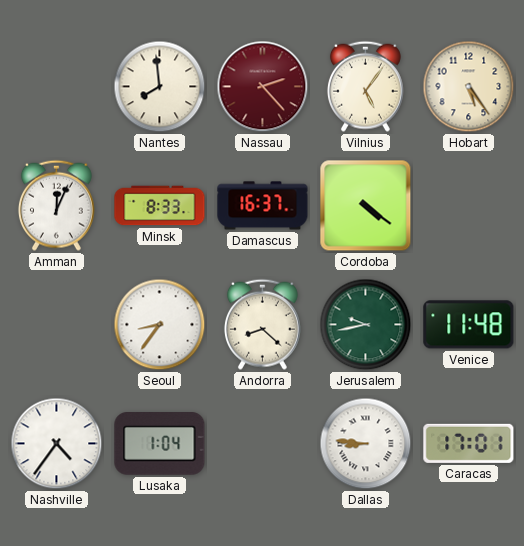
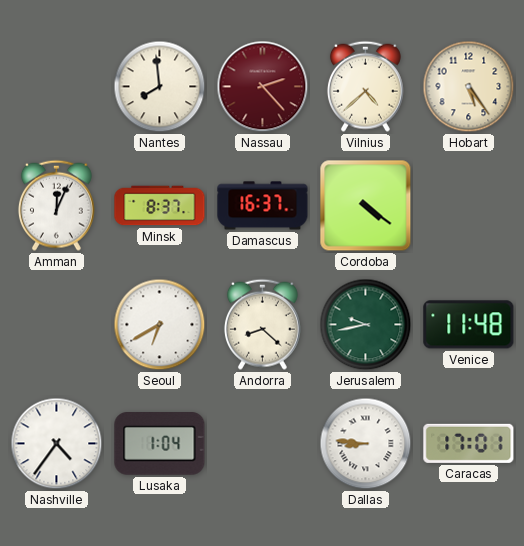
Vilnius: 5:06 -> 4:38
Minsk: 8:33 -> 8:37
Seoul: 8:36 -> 6:40
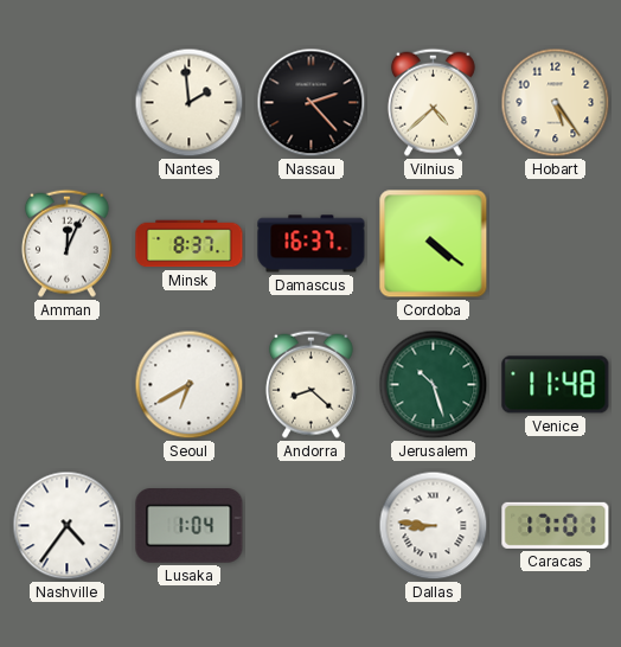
Nantes: 7:59 -> 1:59
Nassau dial: burgundy -> black
Jerusalem: 9:43 -> 10:27
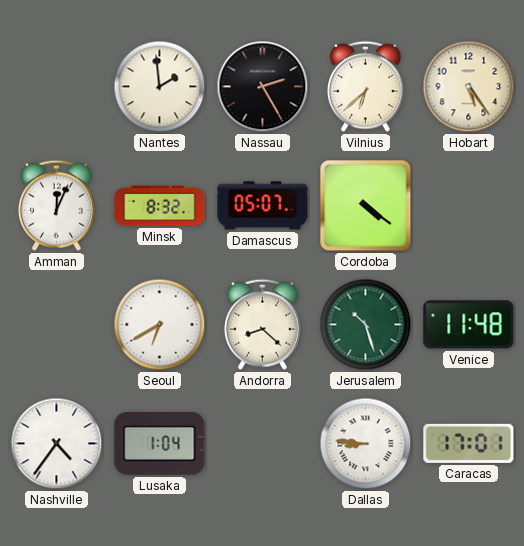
Nassau: 2:23 -> 2:25
Vilnius: 4:38 -> 6:38
Minsk: 8:37 -> 8:32
Damascus: 16:37 -> 05:07
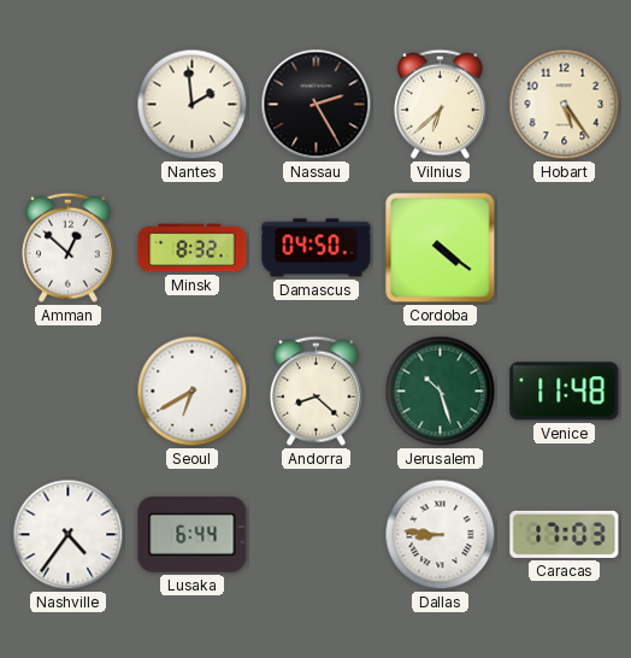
Amman: 12:04 -> 12:52
Damascus: 05:07 -> 04:50
Lusaka: 1:04 -> 6:44
Caracas: 17:01 -> 17:03
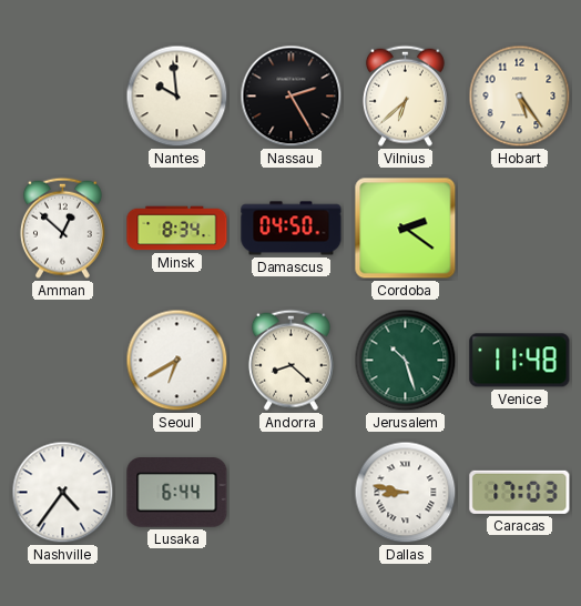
Nantes: 1:59 -> 9:59
Minsk: 8:32 -> 8:34
Cordoba: 4:21 -> 2:21
Dallas: 8:46 -> 8:47
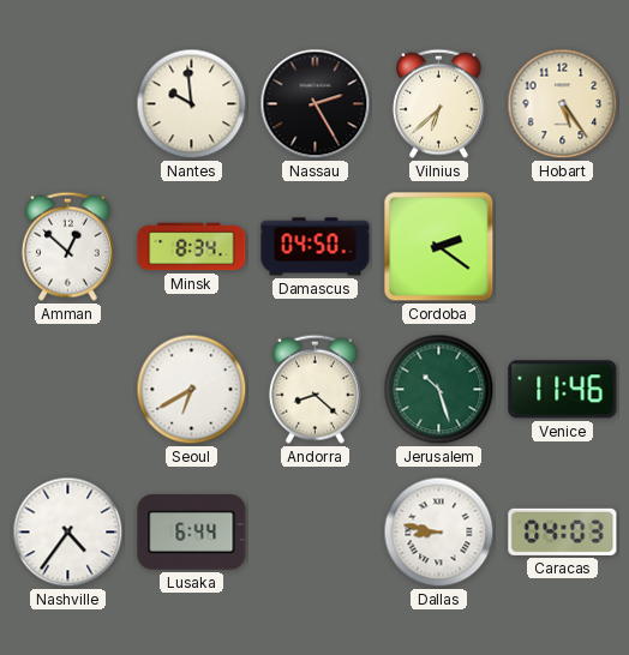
Venice: 11:48 -> 11:46
Caracas: 17:03 -> 04:03
